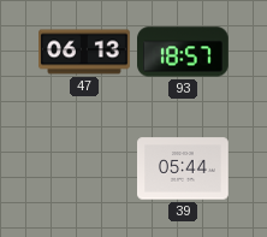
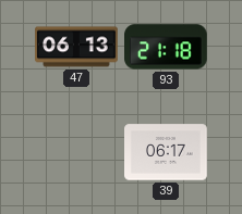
93: 18:57 -> 21:18
39: 05:44 -> 06:17
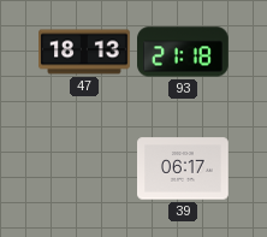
47: 06:13 -> 18:13
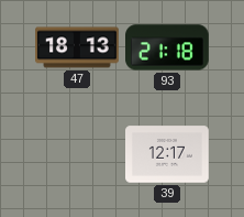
39: 06:17 -> 12:17
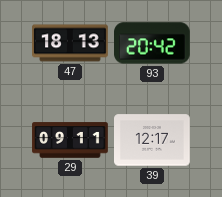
93: 21:18 -> 20:42
29: none -> 09:11
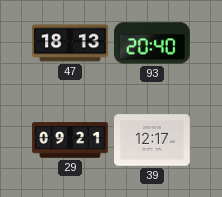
93: 20:42 -> 20:40
29: 09:11 -> 09:21
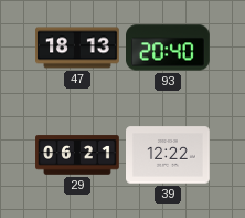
29: 09:21 -> 06:21
39: 12:17 -> 12:22
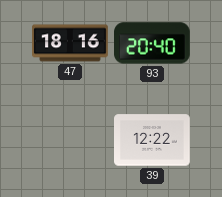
47: 18:13 -> 18:16
29: 06:21 -> none
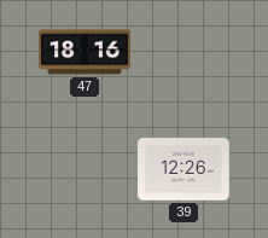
93: 20:40 -> none
39: 12:22 -> 12:26
